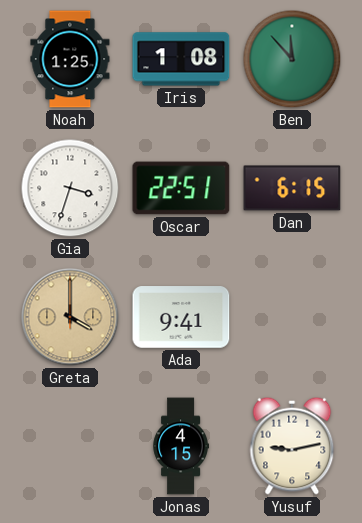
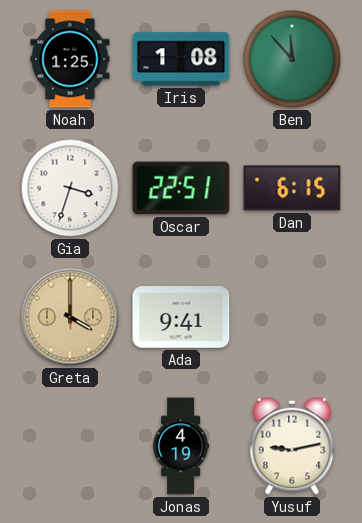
Jonas: 4:15 -> 4:19
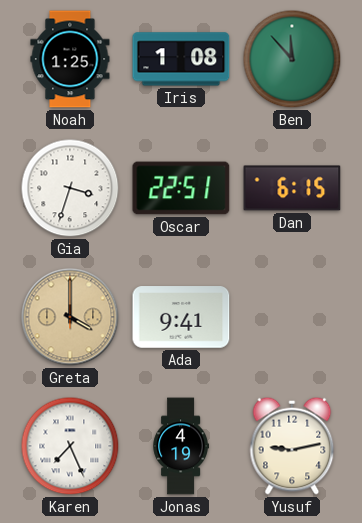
Karen: none -> 7:26
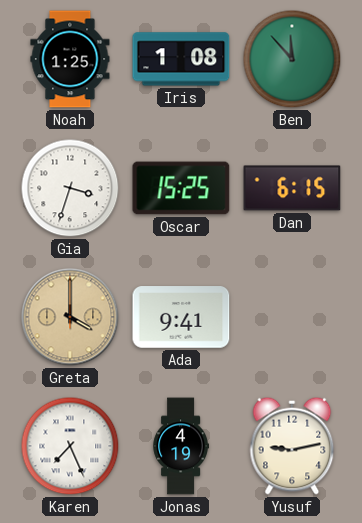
Oscar: 22:51 -> 15:25
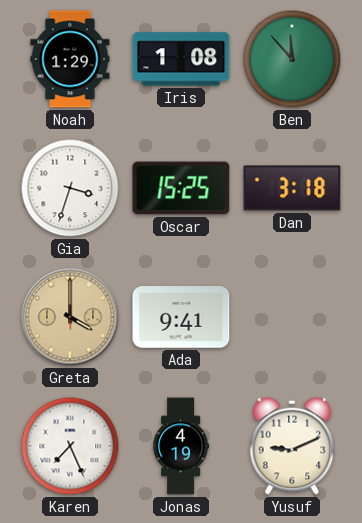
Noah: 1:25 -> 1:29
Dan: 6:15 -> 3:18
Yusuf: 9:13 -> 9:11
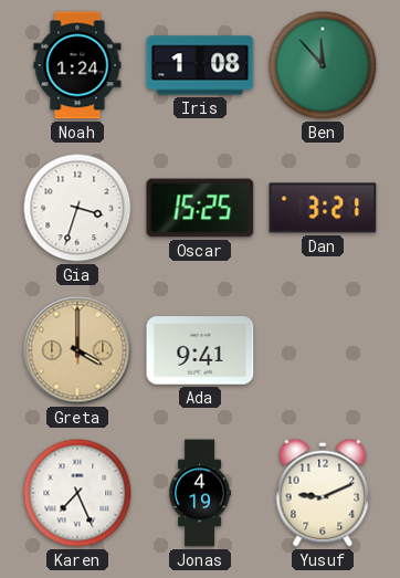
Noah: 1:29 -> 1:24
Dan: 3:18 -> 3:21
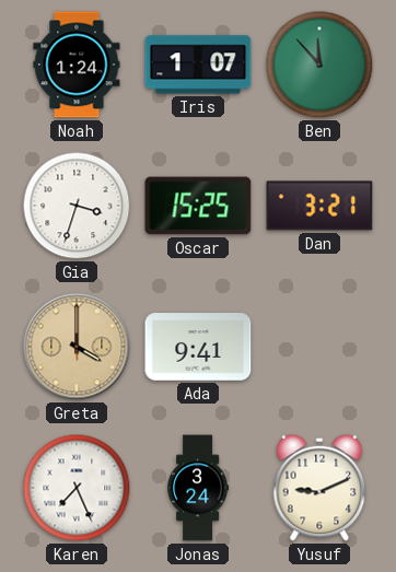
Iris: 1:08 -> 1:07
Jonas: 4:19 -> 3:24
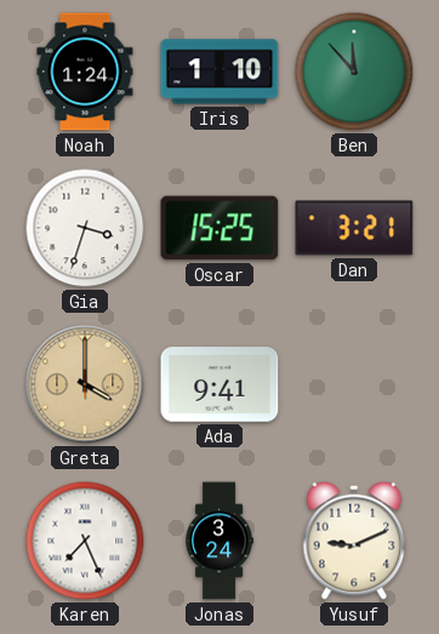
Iris: 1:07 -> 1:10
